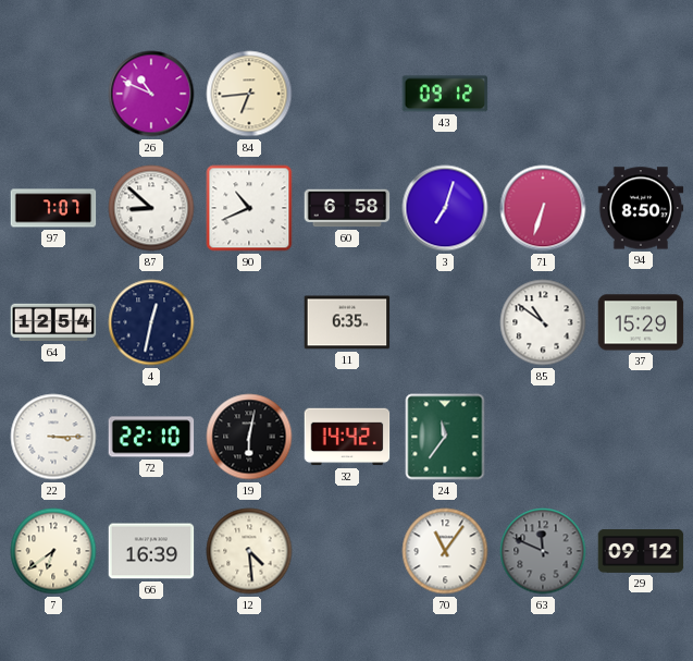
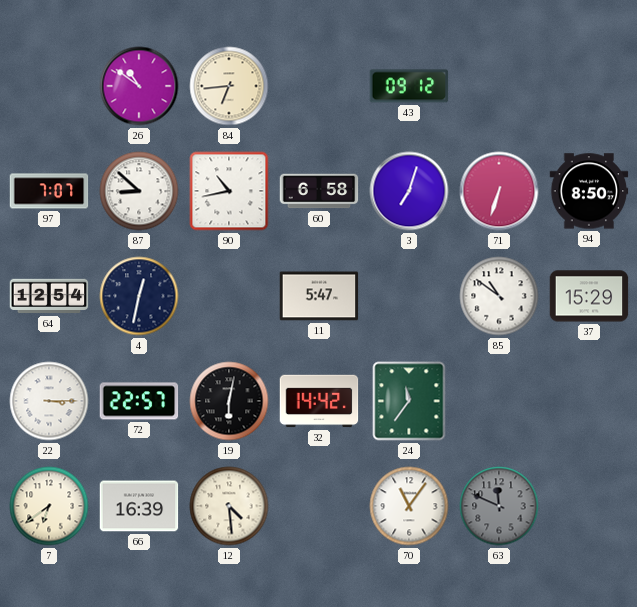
26: 10:49 -> 10:51
90: 10:41 -> 10:43
11: 6:35 -> 5:47
72: 22:10 -> 22:57
29: 09:12 -> none
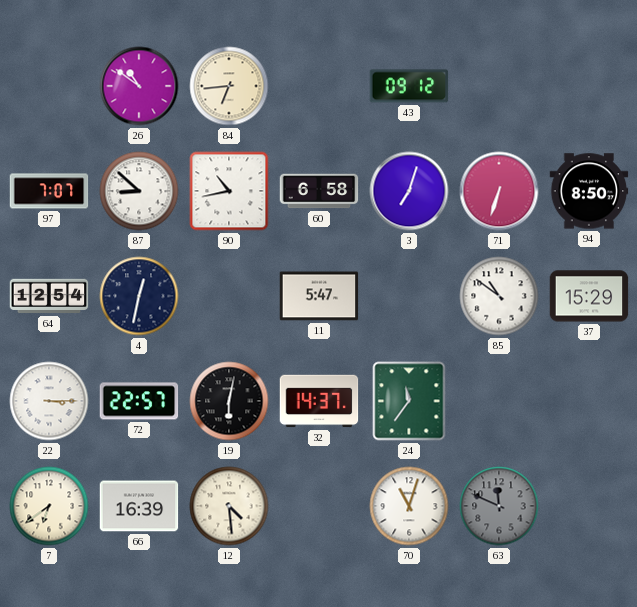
32: 14:42 -> 14:37
70: 11:06 -> 11:03
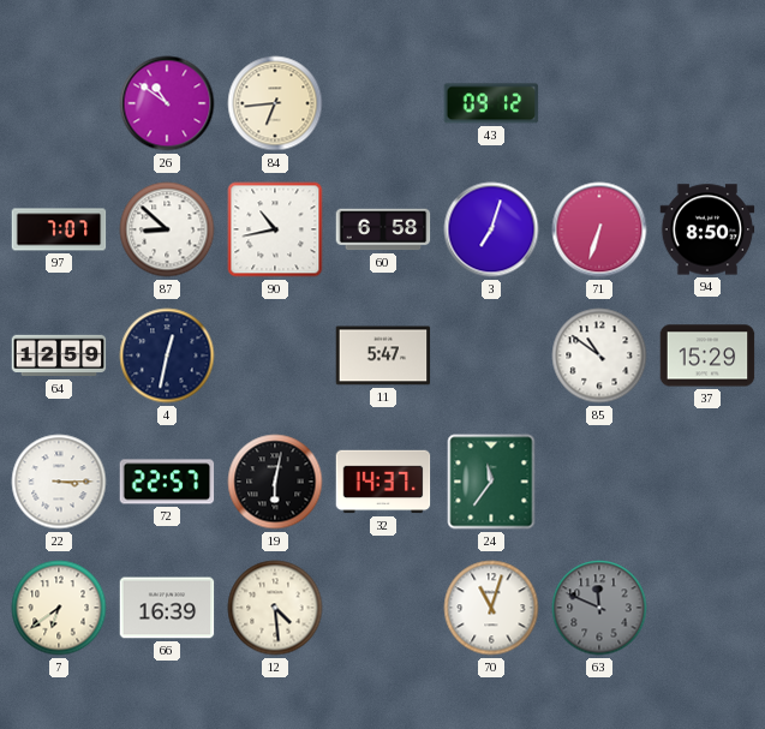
64: 12:54 -> 12:59
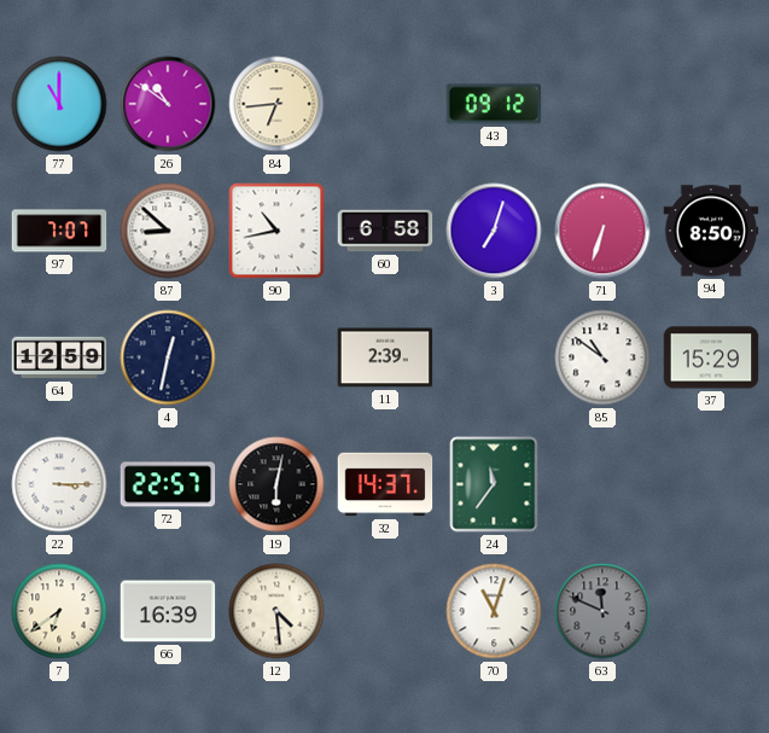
77: none -> 11:00
11: 5:47 -> 2:39
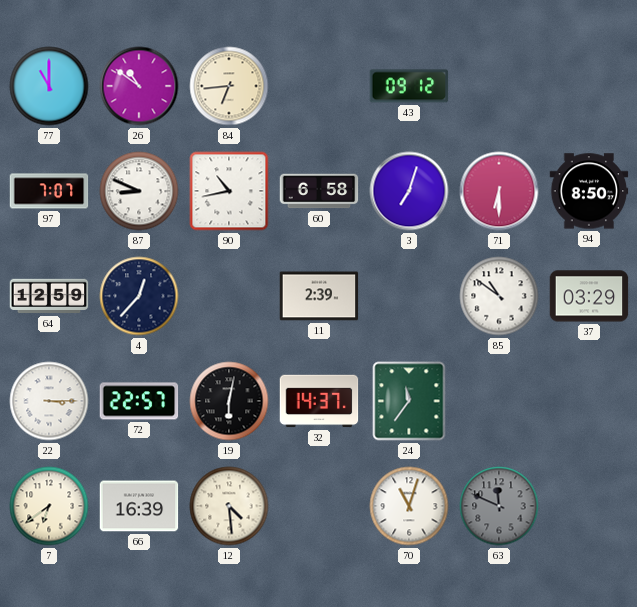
87: 8:52 -> 8:49
71: 6:33 -> 6:30
4: 12:32 -> 12:37
37: 15:29 -> 03:29
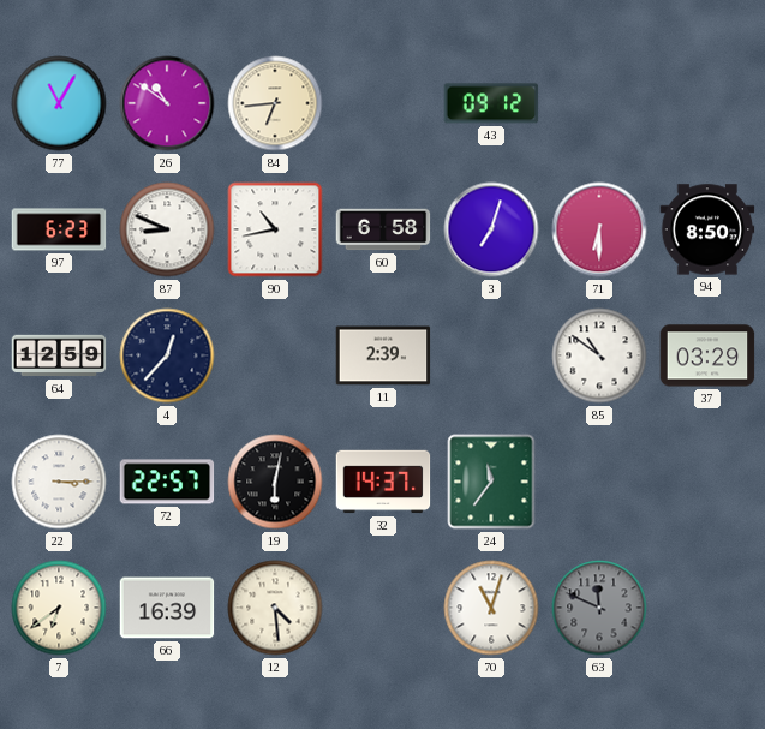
77: 11:00 -> 11:05
97: 7:07 -> 6:23
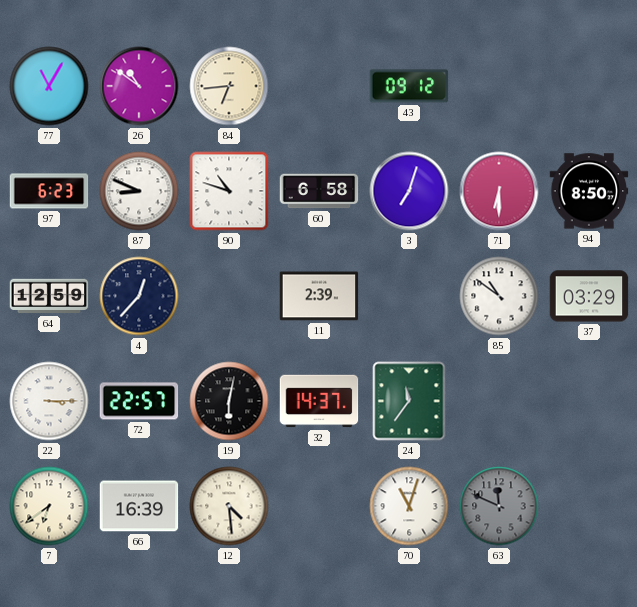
90: 10:43 -> 10:48
